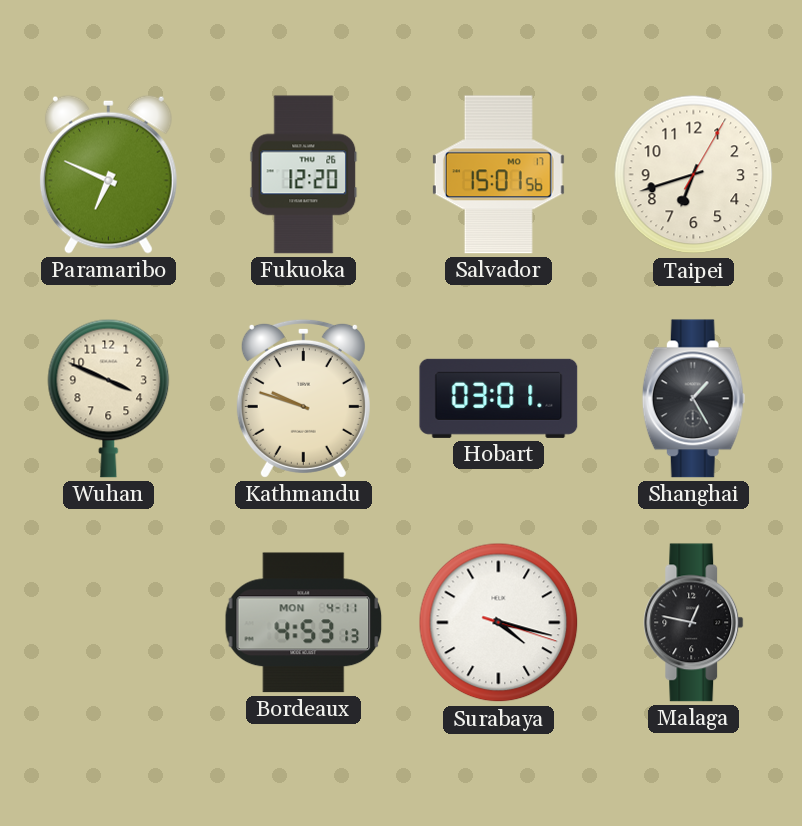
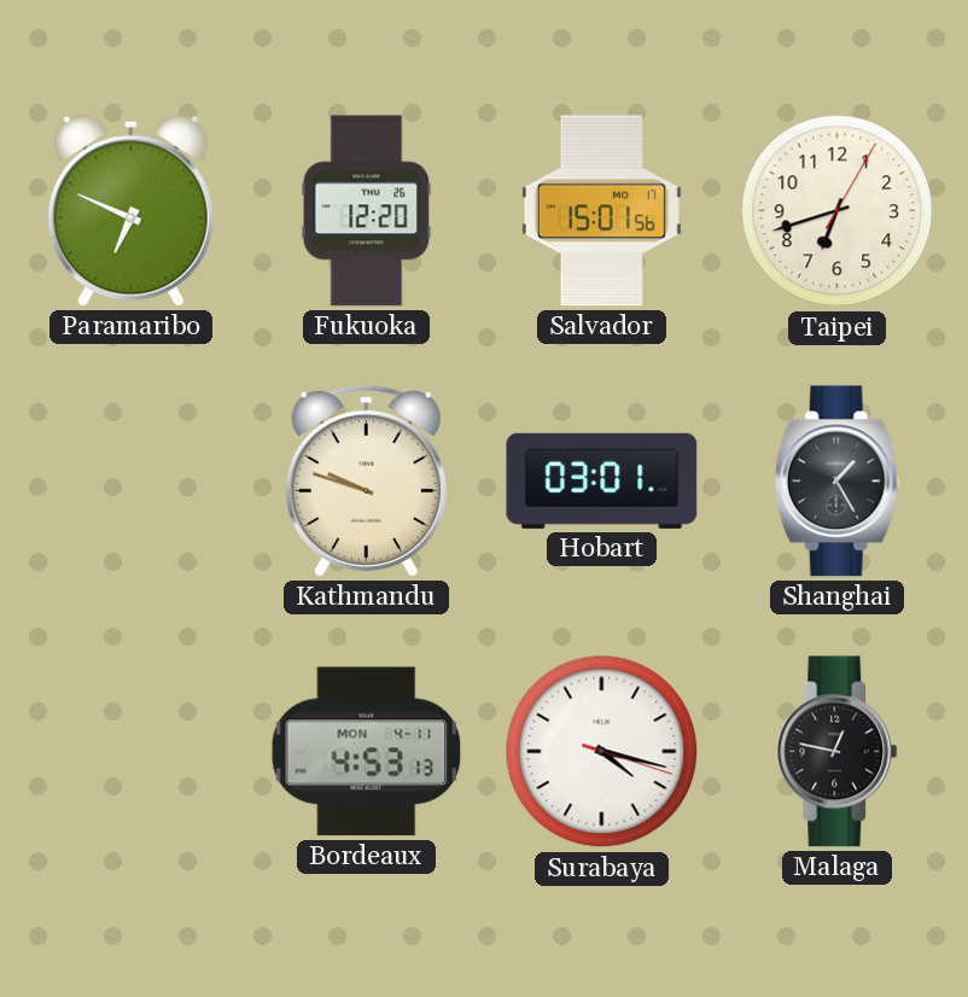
Wuhan: 3:49 -> none
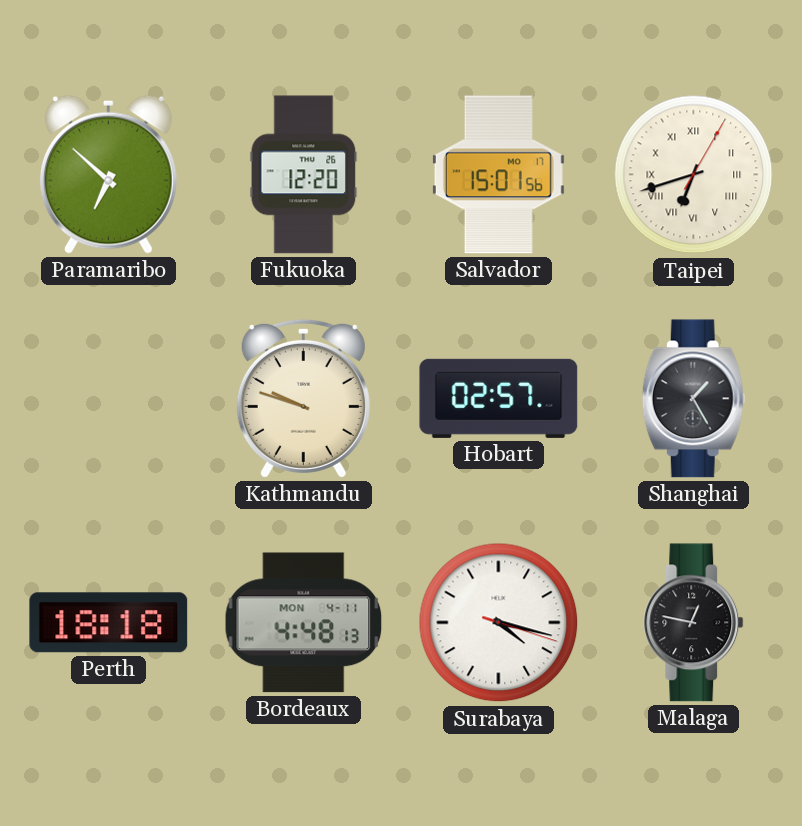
Paramaribo: 6:49 -> 6:52
Taipei numerals: Arabic -> Roman
Hobart: 03:01 -> 02:57
Perth: none -> 18:18
Bordeaux: 4:53 -> 4:48
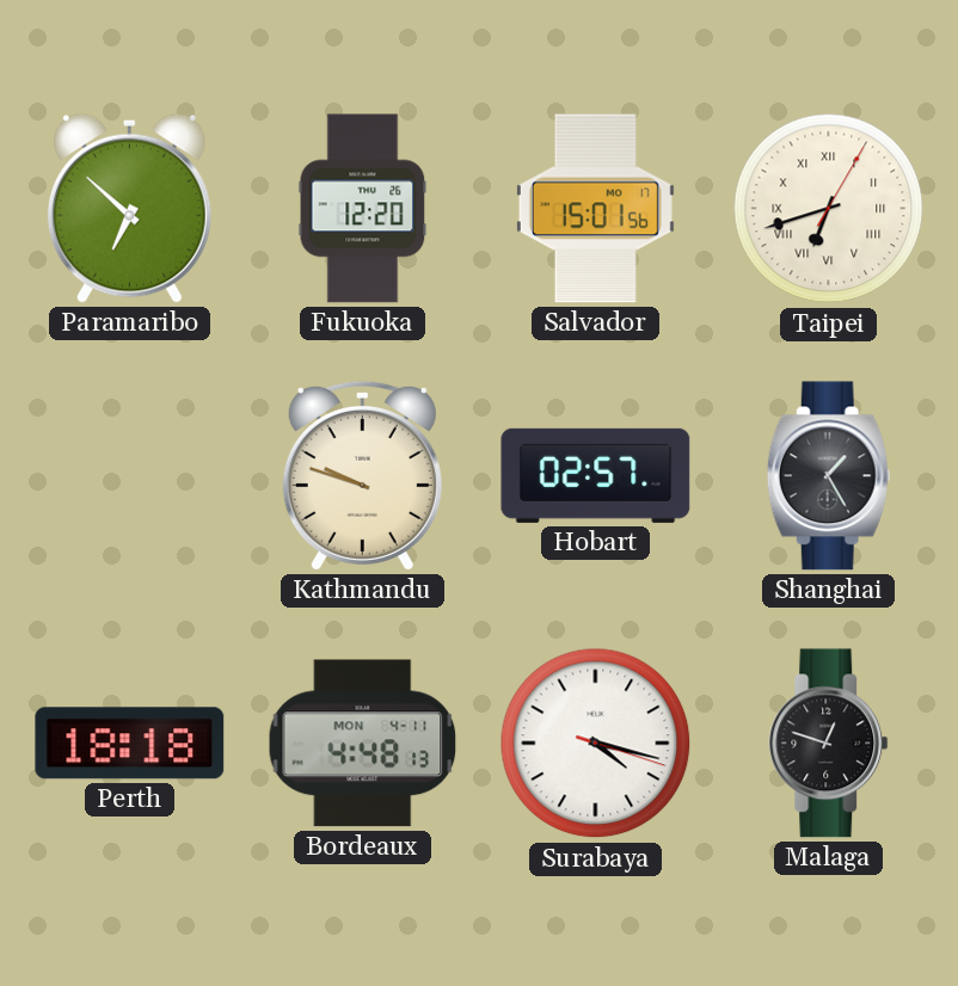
Malaga: 12:47 -> 12:48
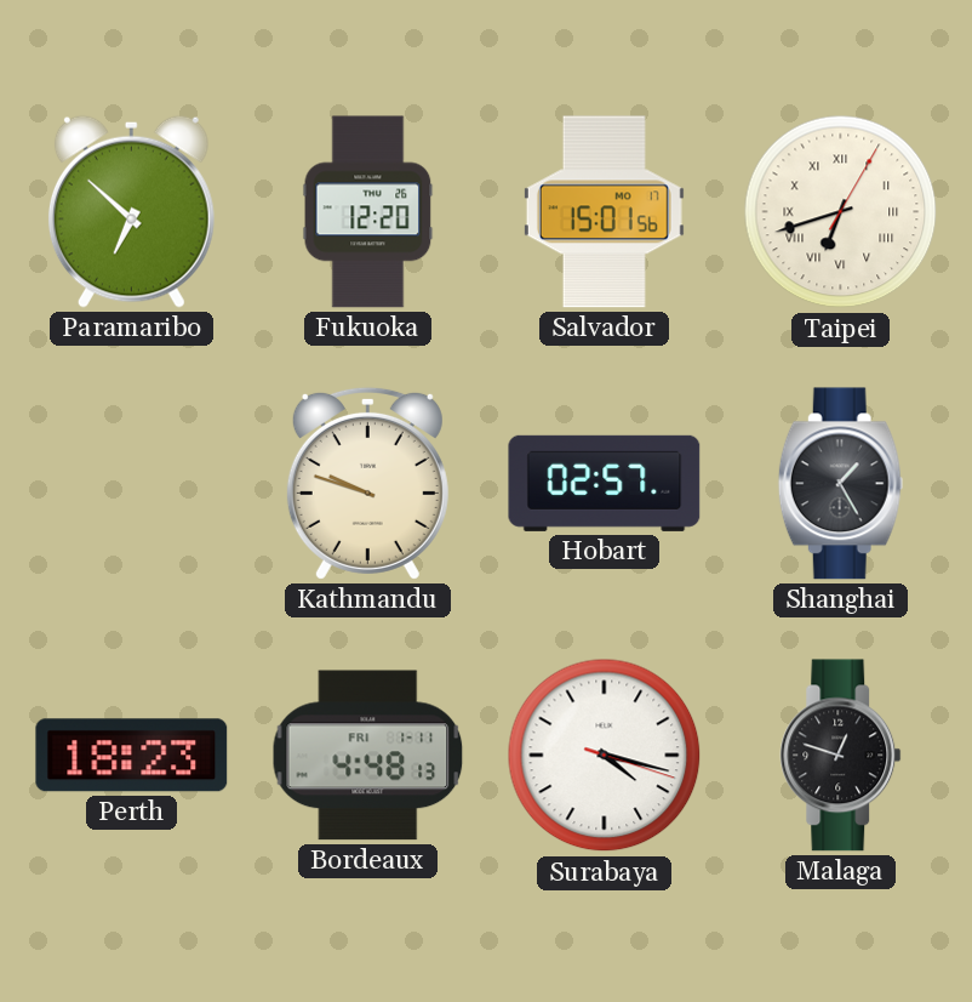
Perth: 18:18 -> 18:23
Bordeaux date: MON 4-11 -> FRI 1-11
